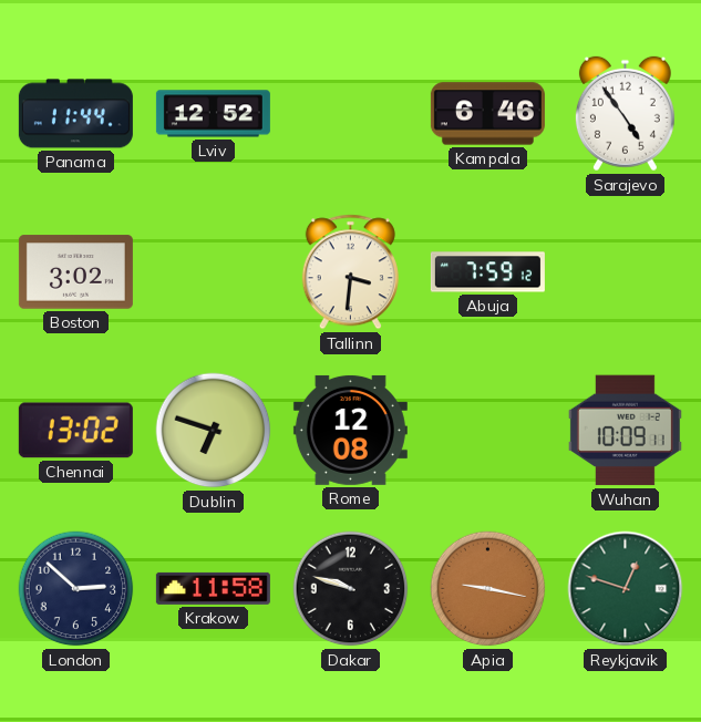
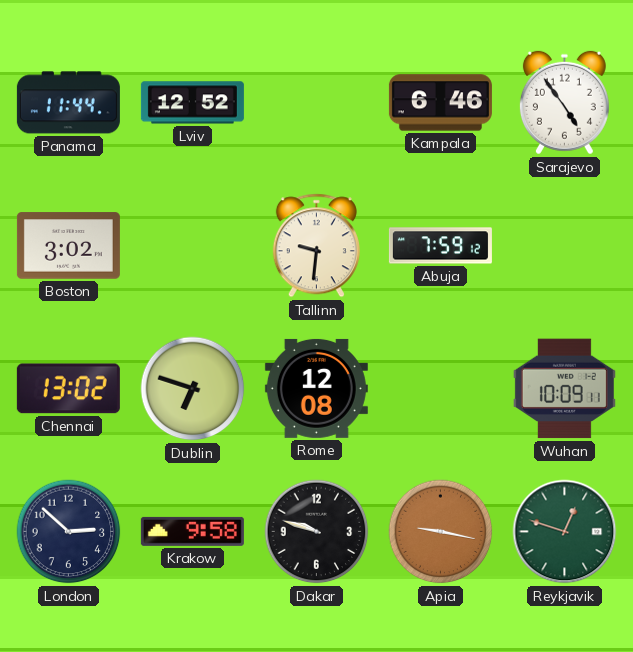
Tallinn: 3:31 -> 9:31
Krakow: 11:58 -> 9:58
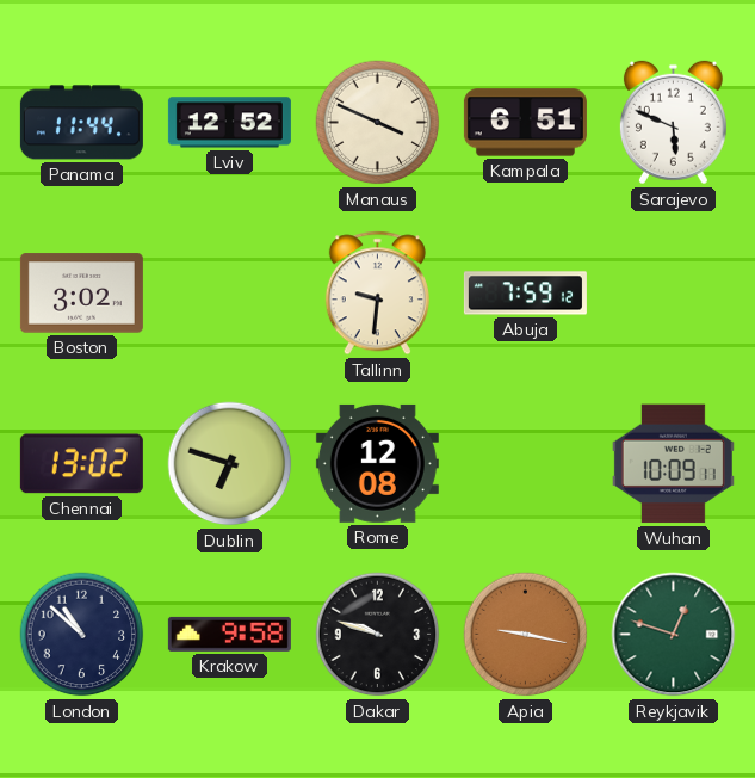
Manaus: none -> 3:49
Kampala: 6:46 -> 6:51
Sarajevo: 4:54 -> 5:49
London: 2:52 -> 10:52
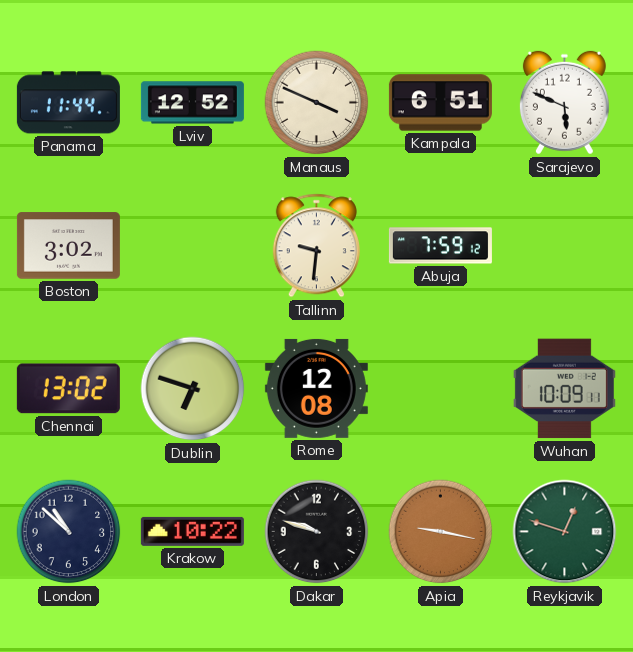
Krakow: 9:58 -> 10:22
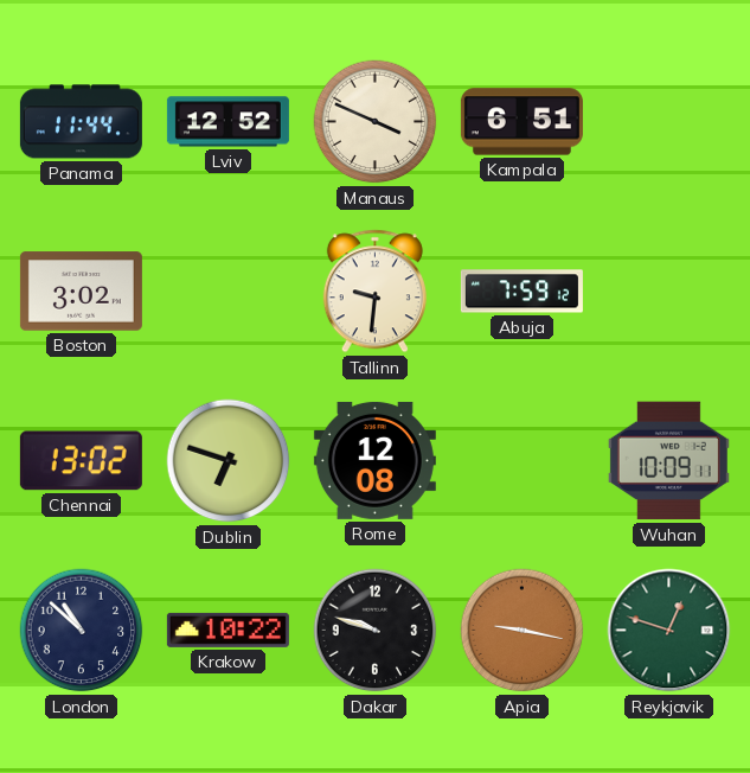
Sarajevo: 5:49 -> none
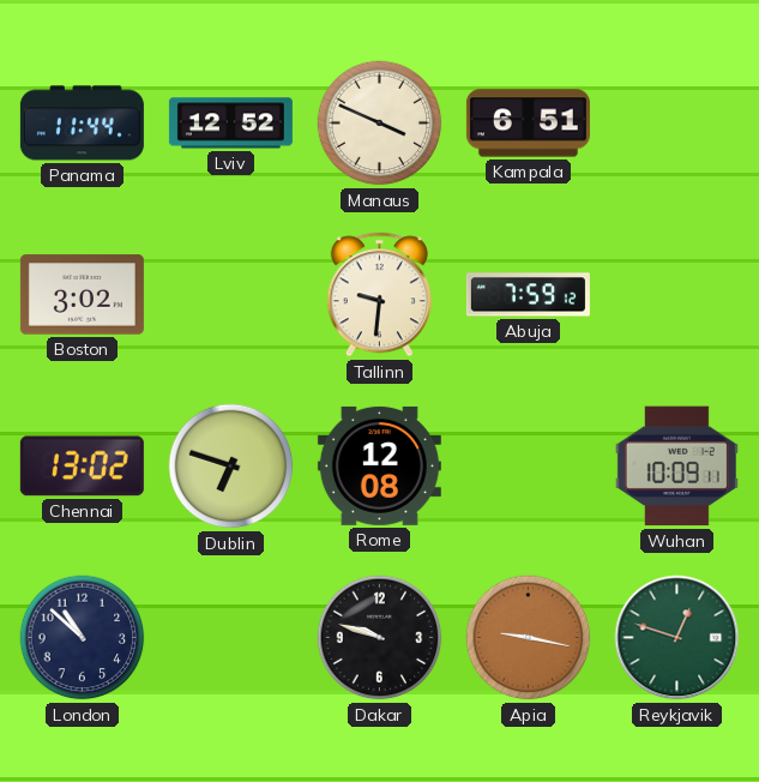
Krakow: 10:22 -> none
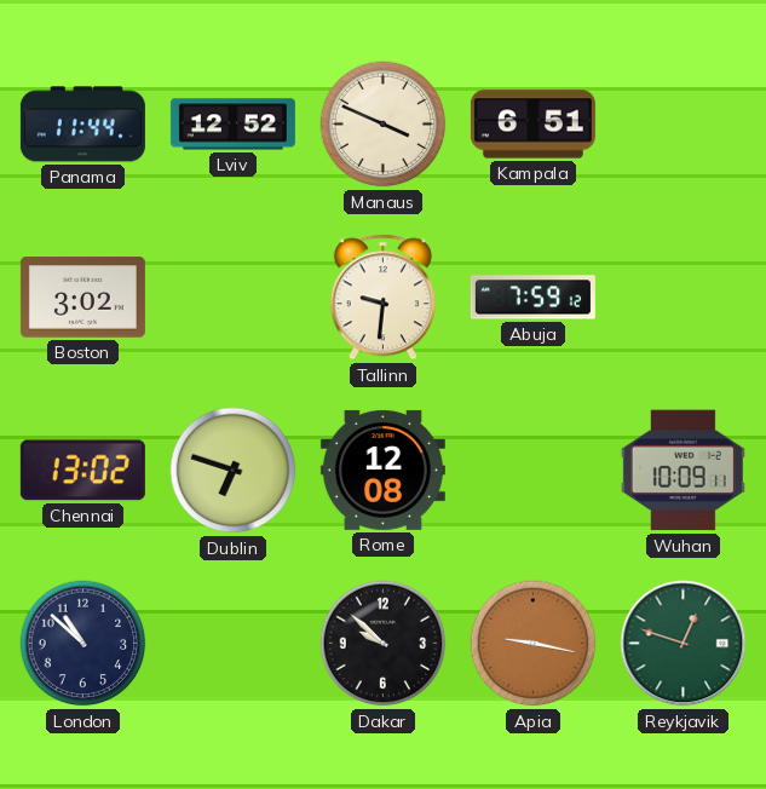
Dakar: 9:48 -> 9:52
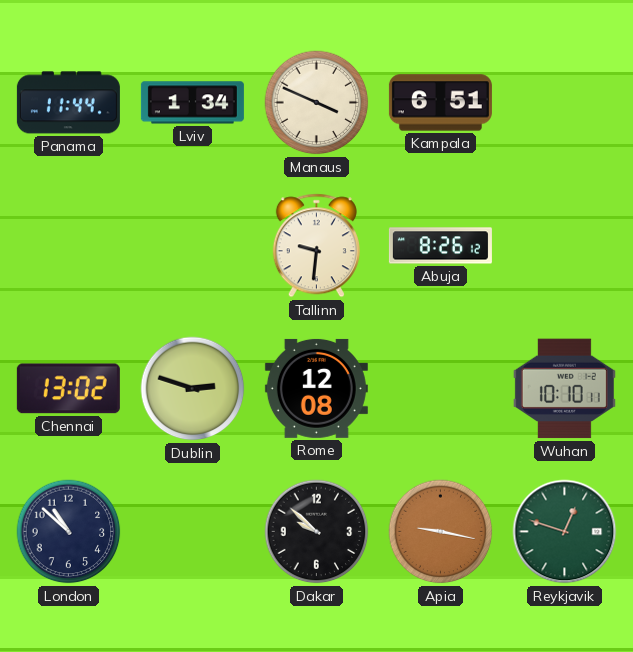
Lviv: 12:52 -> 1:34
Boston: 3:02 -> none
Abuja: 7:59 -> 8:26
Dublin: 6:48 -> 2:48
Wuhan: 10:09 -> 10:10
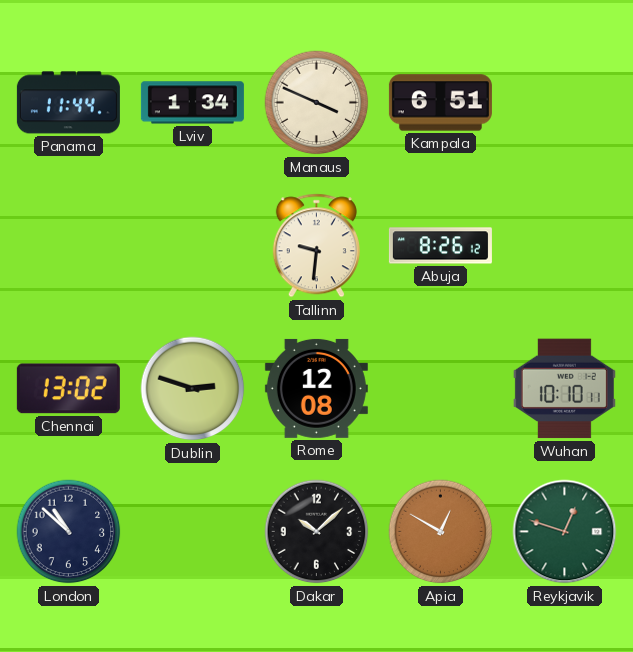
Dakar: 9:52 -> 10:08
Apia: 9:17 -> 12:50
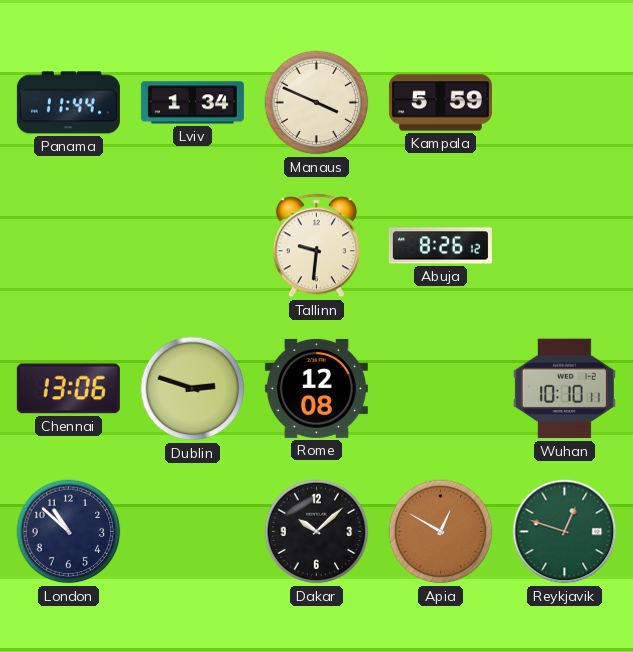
Kampala: 6:51 -> 5:59
Chennai: 13:02 -> 13:06
